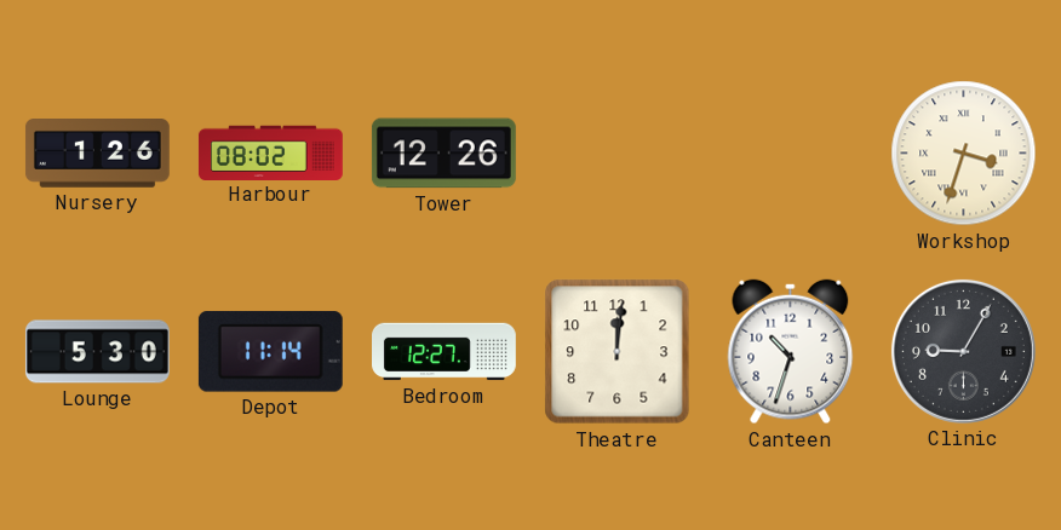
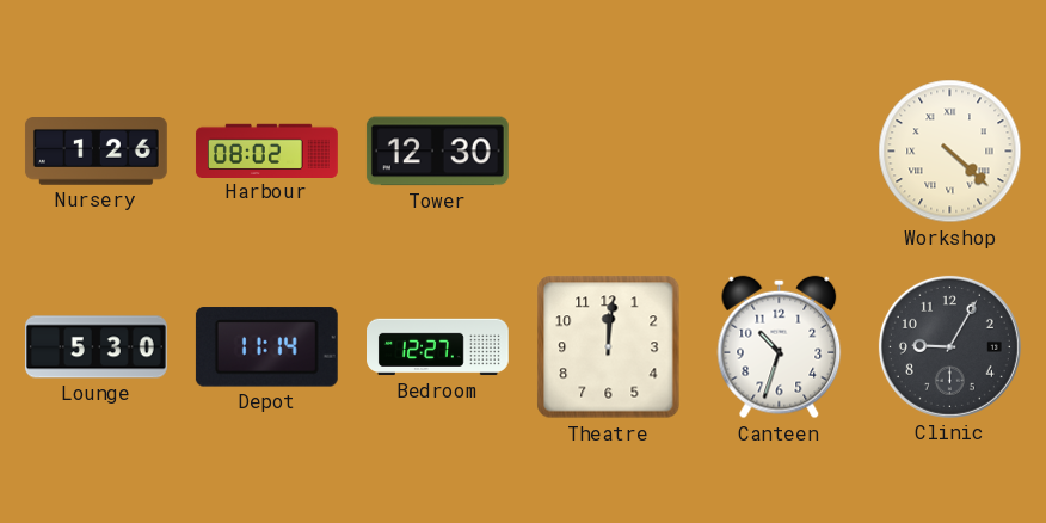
Tower: 12:26 -> 12:30
Workshop: 3:33 -> 4:22
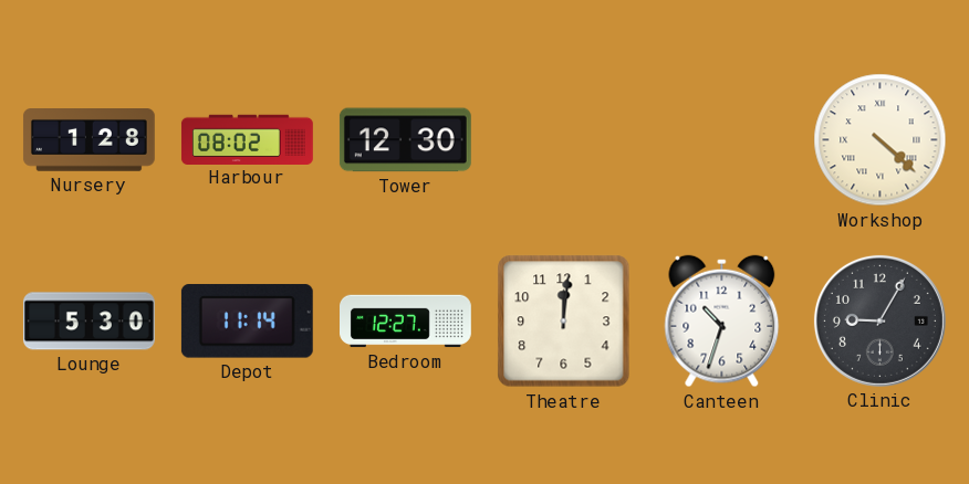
Nursery: 1:26 -> 1:28
